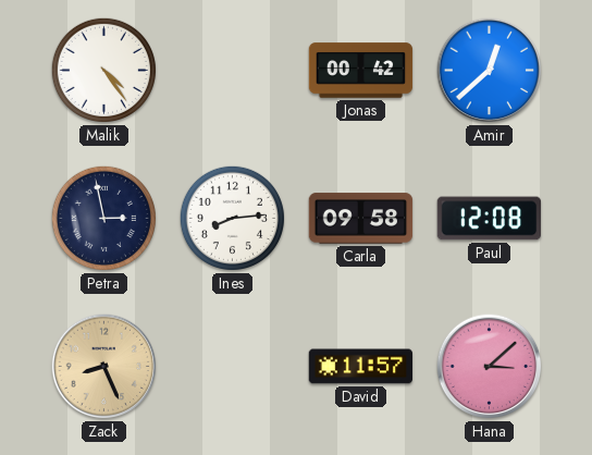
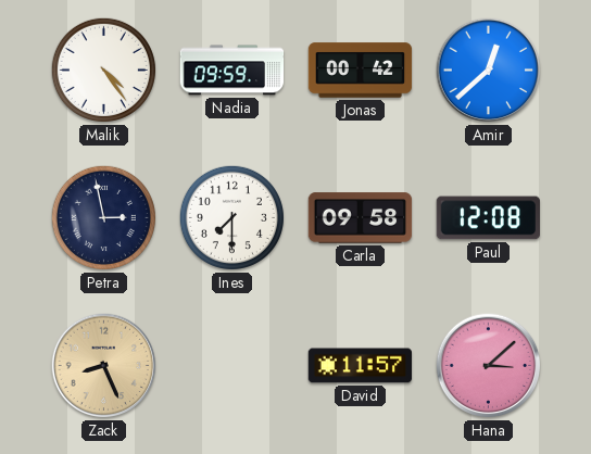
Nadia: none -> 09:59
Ines: 8:14 -> 7:30
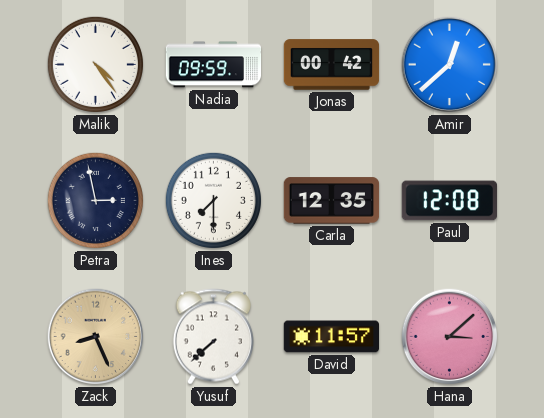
Carla: 09:58 -> 12:35
Yusuf: none -> 7:38
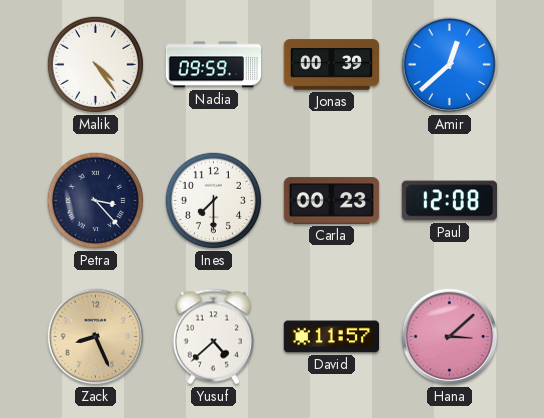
Jonas: 00:42 -> 00:39
Petra: 2:58 -> 3:23
Carla: 12:35 -> 00:23
Yusuf: 7:38 -> 4:38
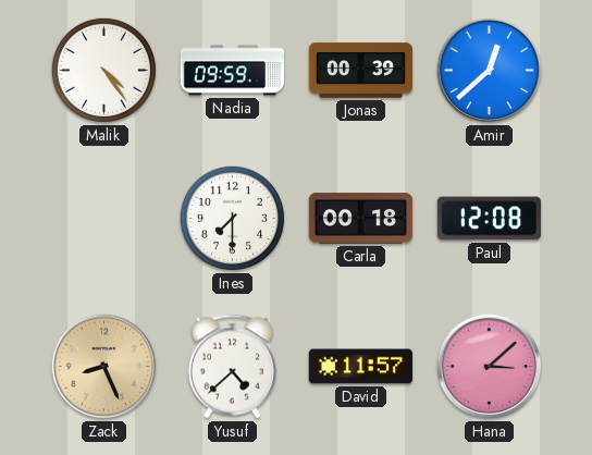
Petra: 3:23 -> none
Carla: 00:23 -> 00:18
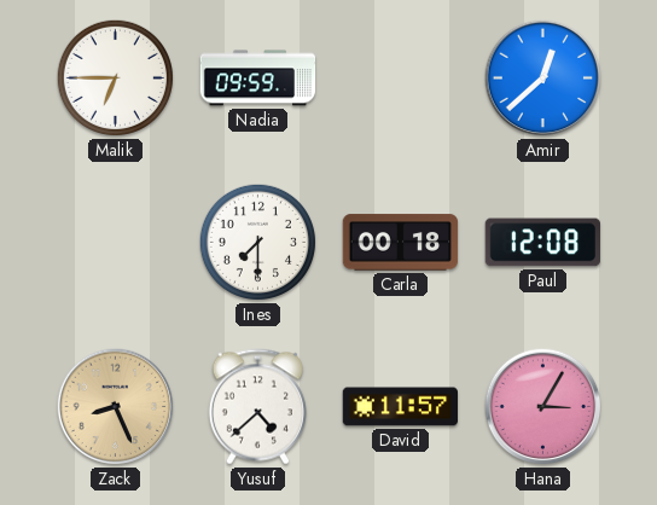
Malik: 4:24 -> 6:45
Jonas: 00:39 -> none
Hana: 3:08 -> 3:05
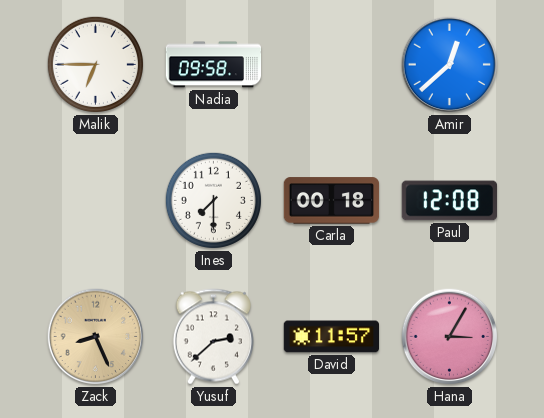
Nadia: 09:59 -> 09:58
Yusuf: 4:38 -> 2:38
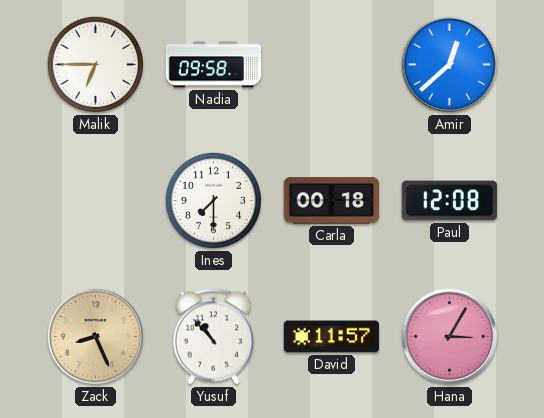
Yusuf: 2:38 -> 10:53
